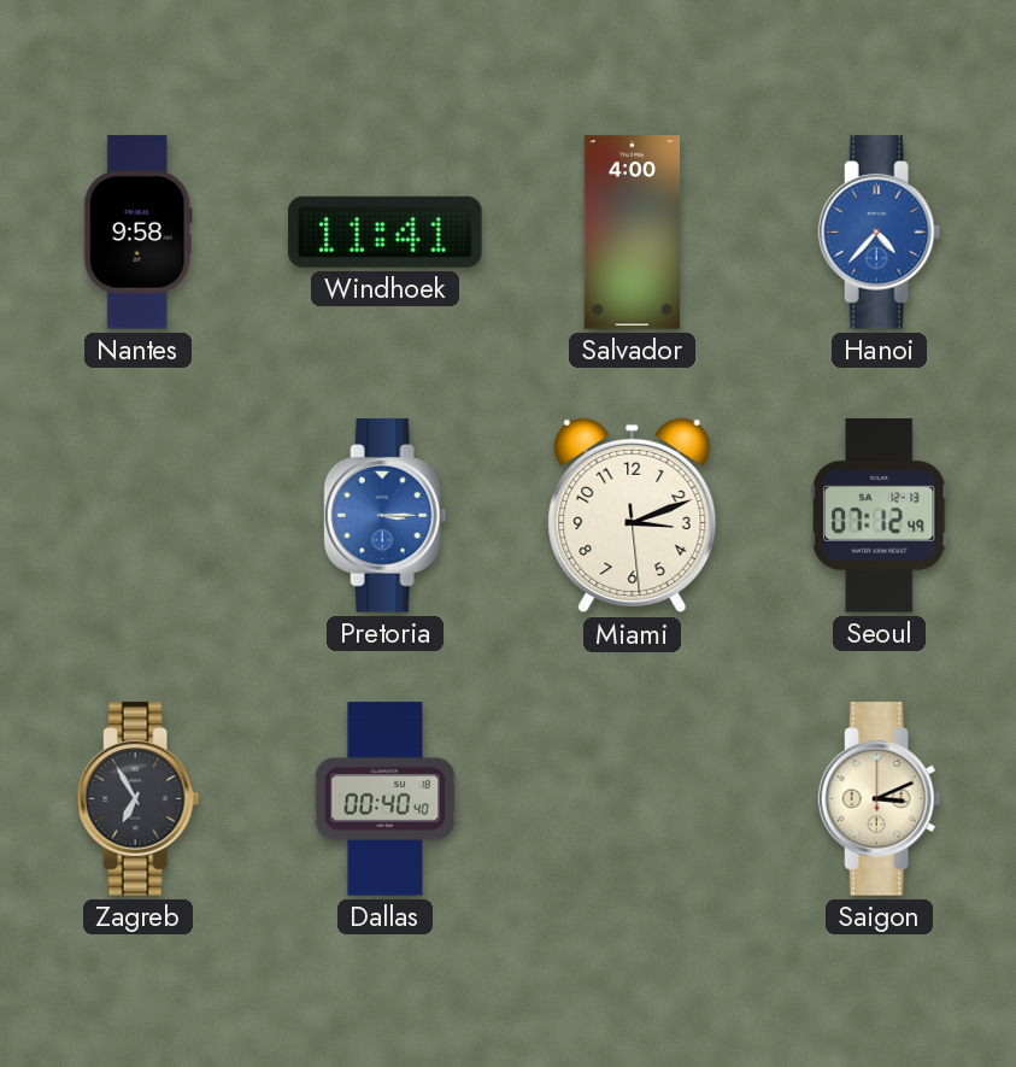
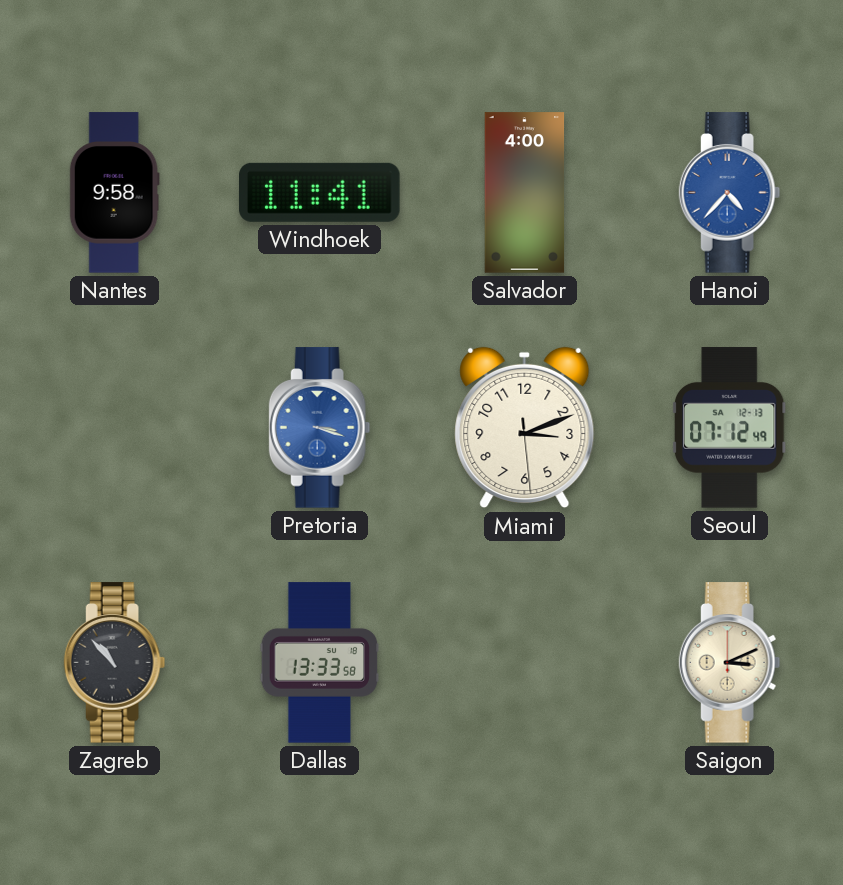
Pretoria: 3:15 -> 3:18
Zagreb: 6:55 -> 10:53
Dallas: 00:40 -> 13:33
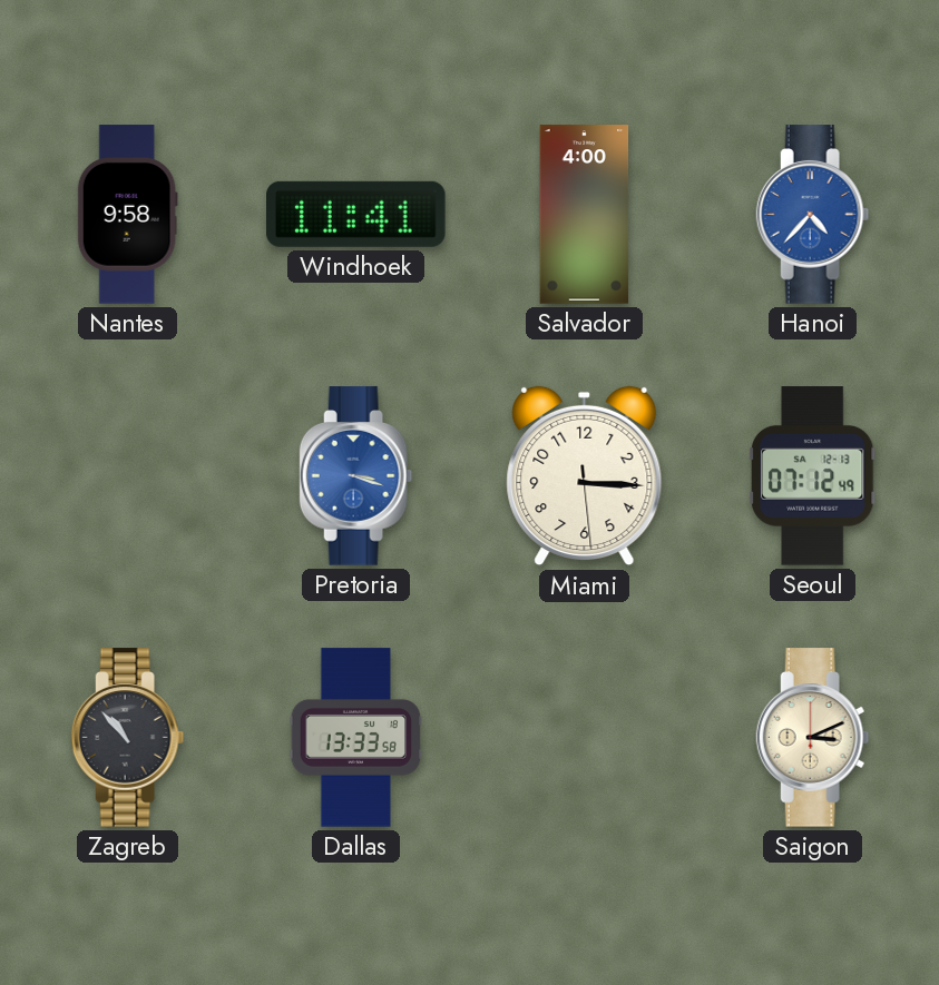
Miami: 3:11 -> 3:15
